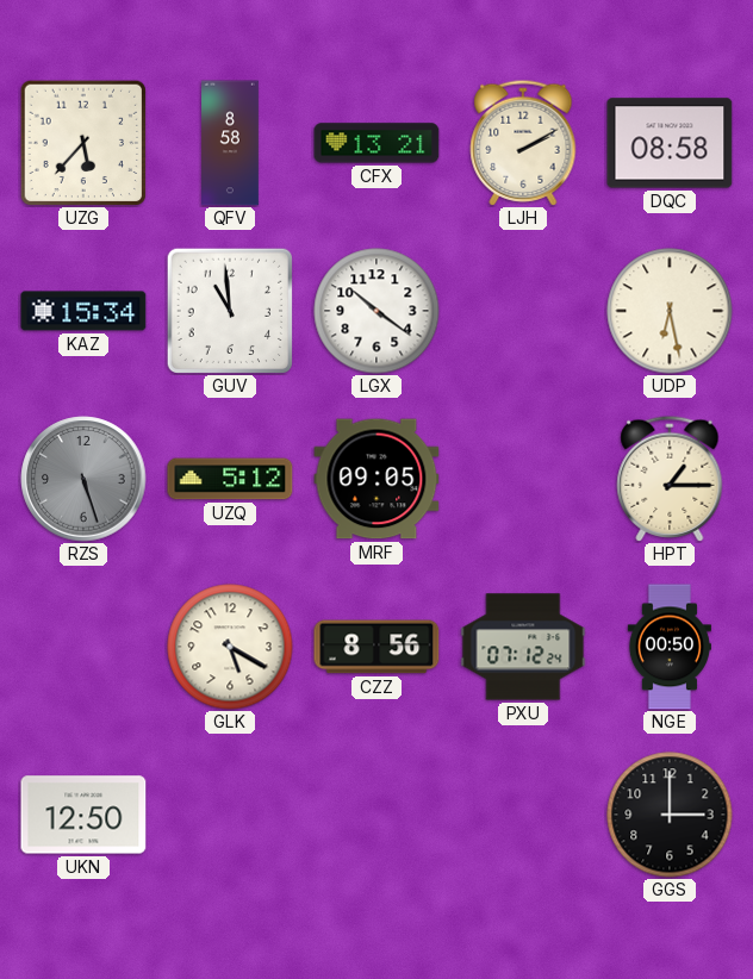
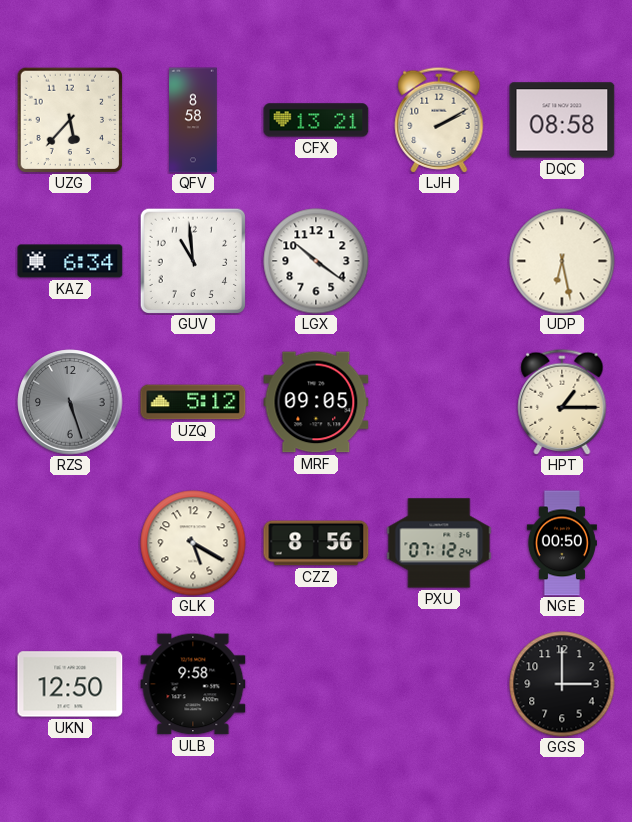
KAZ: 15:34 -> 6:34
ULB: none -> 9:58
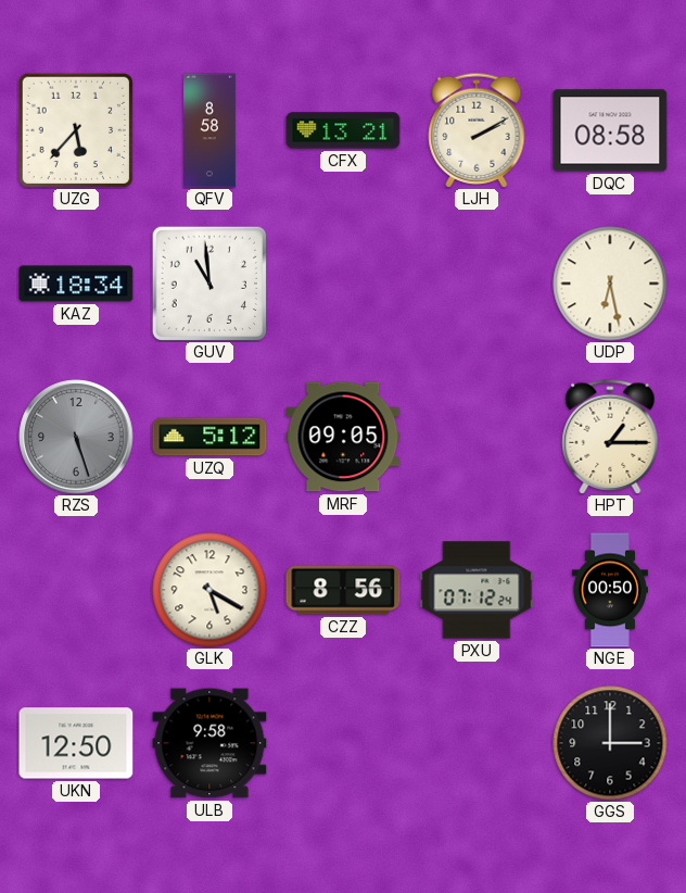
KAZ: 6:34 -> 18:34
LGX: 10:21 -> none
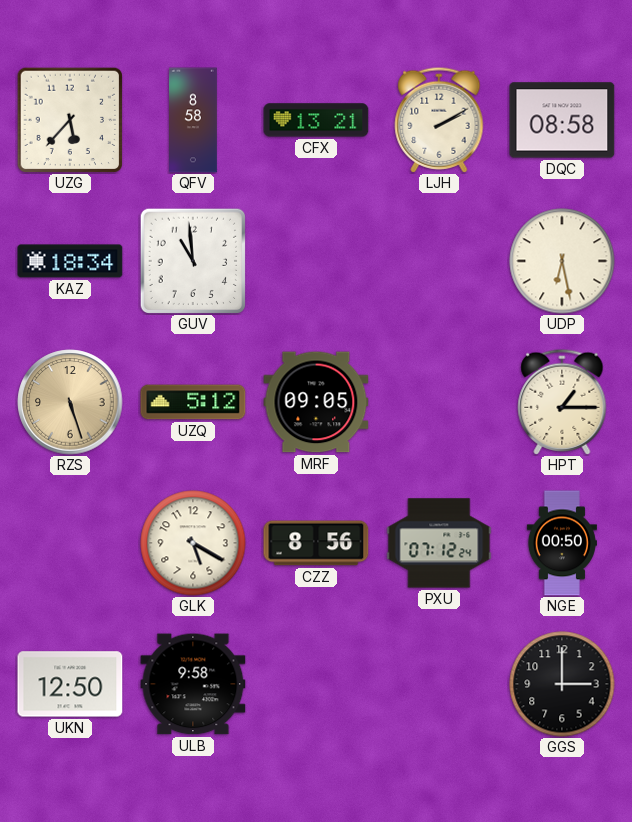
RZS dial: grey -> champagne
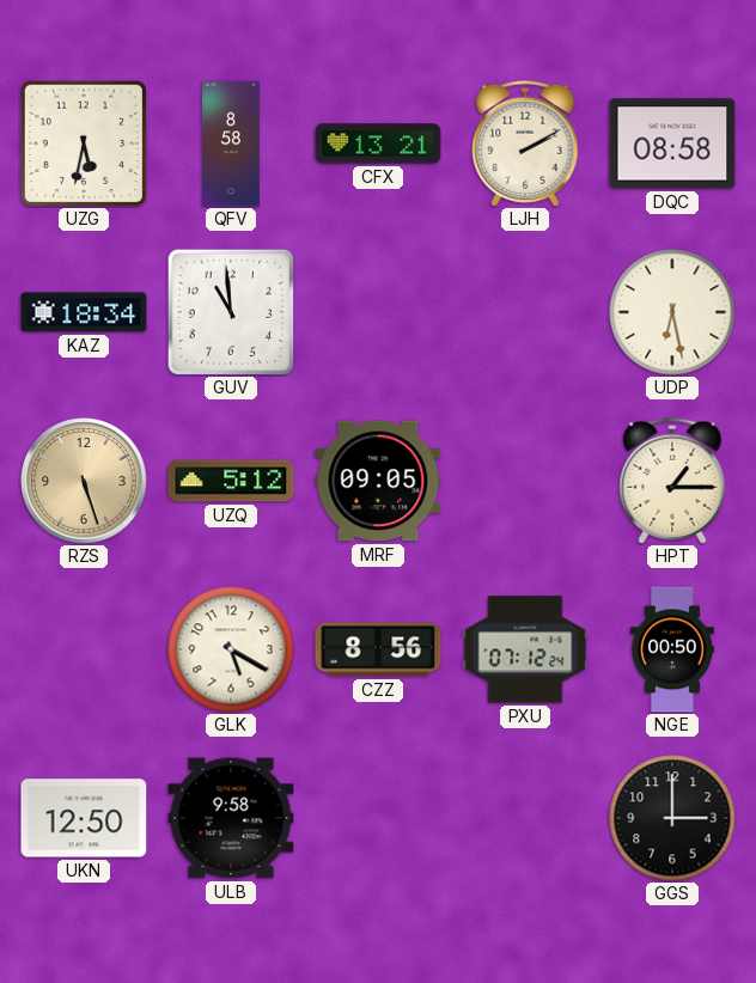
UZG: 5:37 -> 5:32
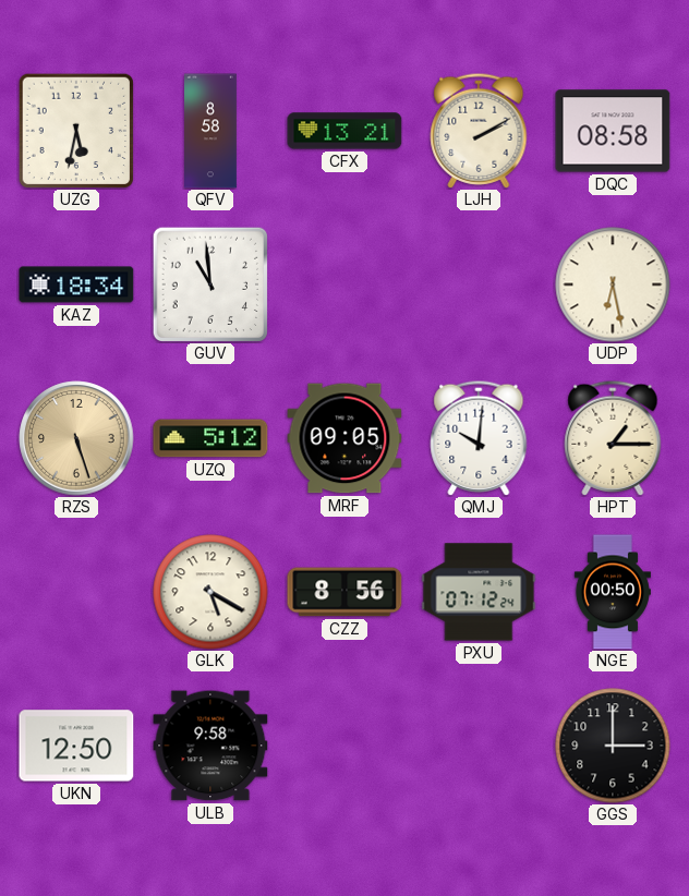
QMJ: none -> 10:01
